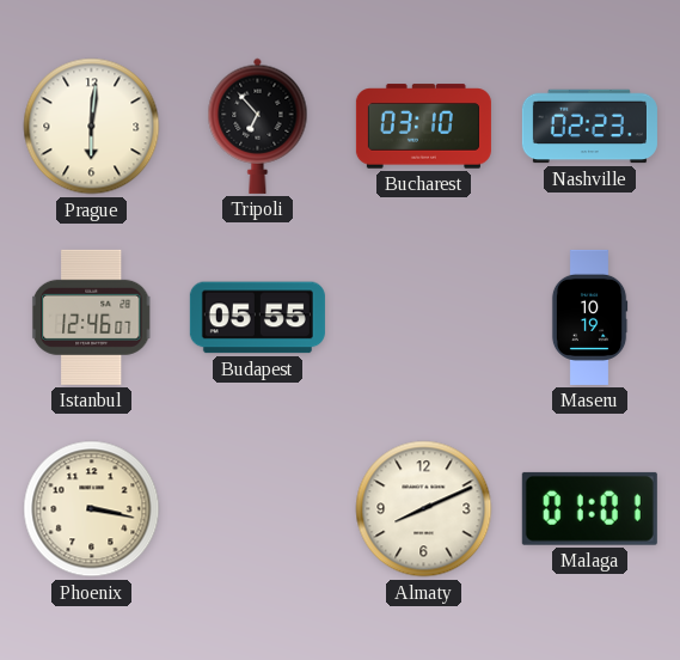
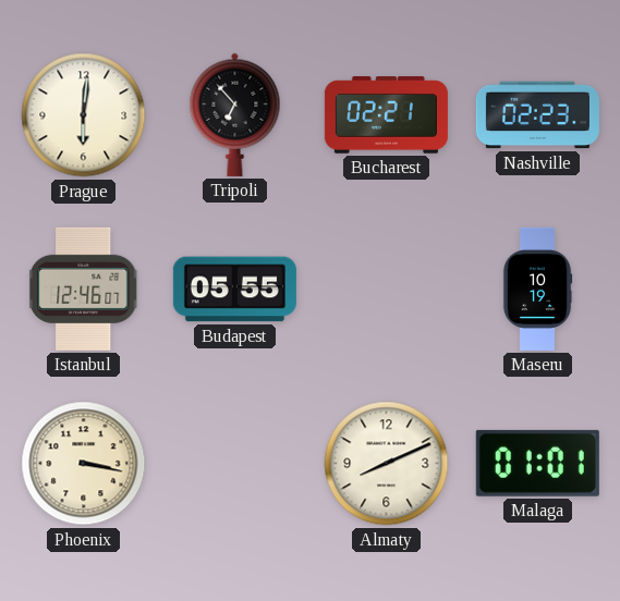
Bucharest: 03:10 -> 02:21
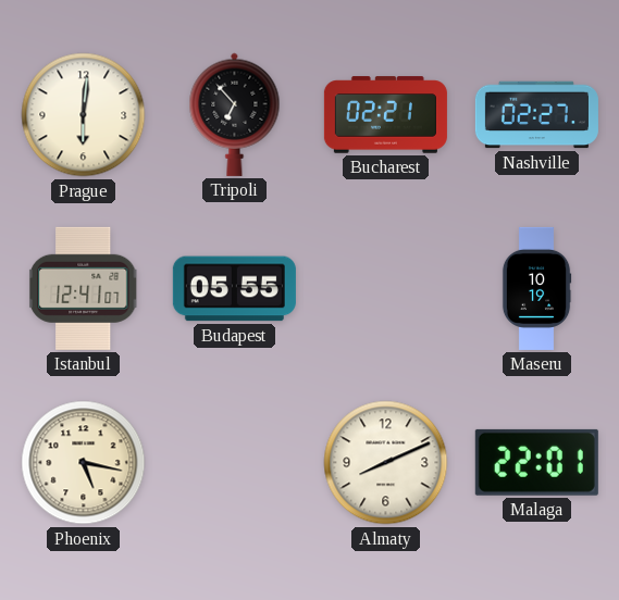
Nashville: 02:23 -> 02:27
Istanbul: 12:46 -> 12:41
Phoenix: 3:17 -> 5:17
Malaga: 01:01 -> 22:01
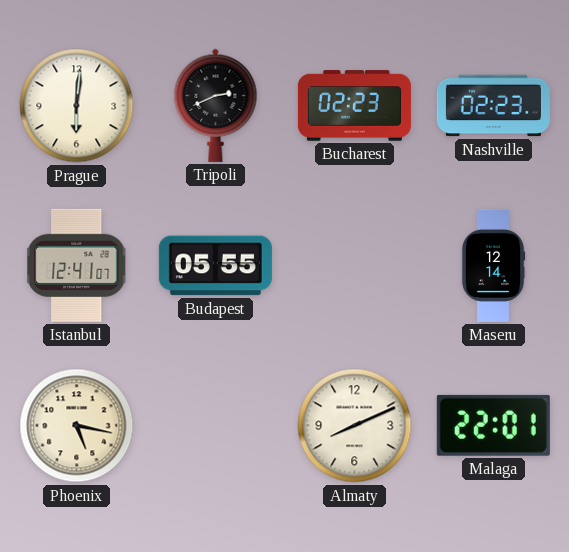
Tripoli: 6:53 -> 2:41
Bucharest: 02:21 -> 02:23
Nashville: 02:27 -> 02:23
Maseru: 10:19 -> 12:14
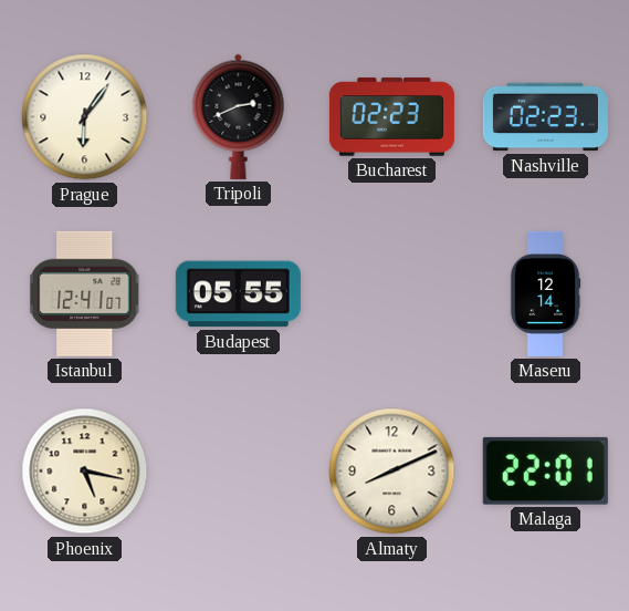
Prague: 6:01 -> 6:06
